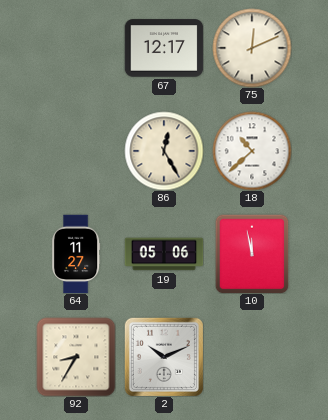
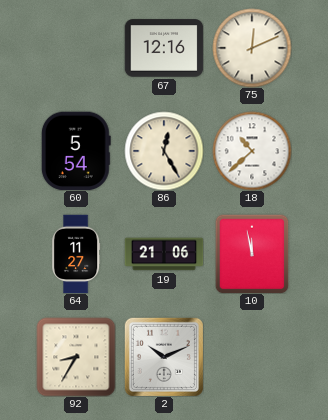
67: 12:17 -> 12:16
60: none -> 5:54
19: 05:06 -> 21:06
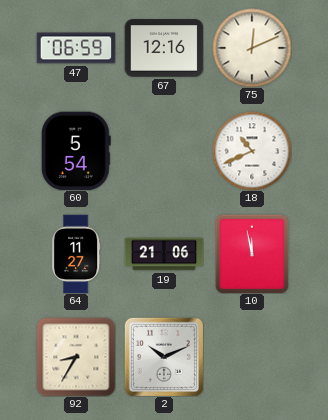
47: none -> 06:59
86: 12:25 -> none
18: 10:38 -> 10:41
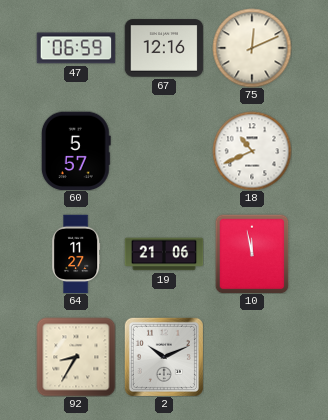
60: 5:54 -> 5:57
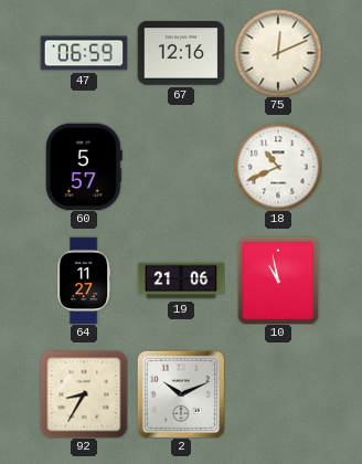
10: 11:58 -> 10:58
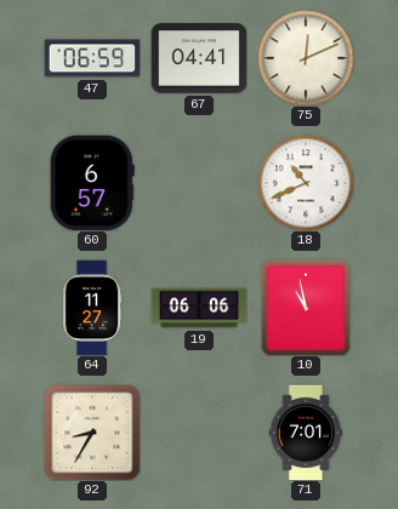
67: 12:16 -> 04:41
60: 5:57 -> 6:57
19: 21:06 -> 06:06
2: 10:11 -> none
71: none -> 7:01
